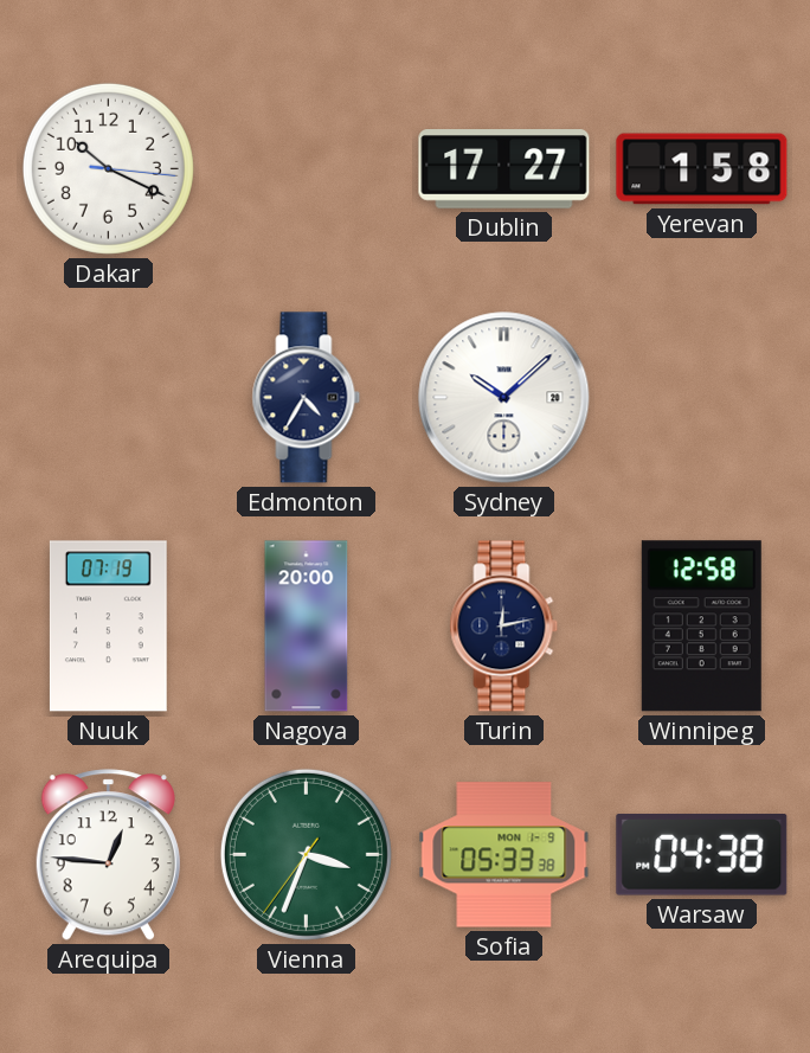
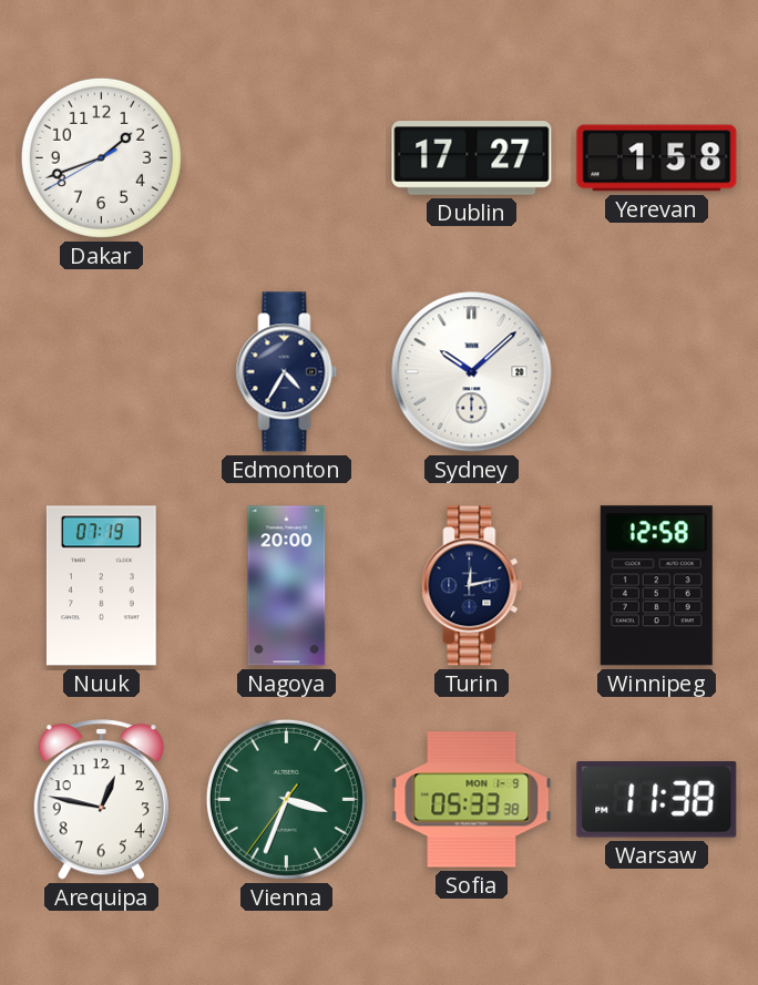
Dakar: 10:19 -> 1:41
Arequipa: 12:46 -> 12:47
Warsaw: 04:38 -> 11:38
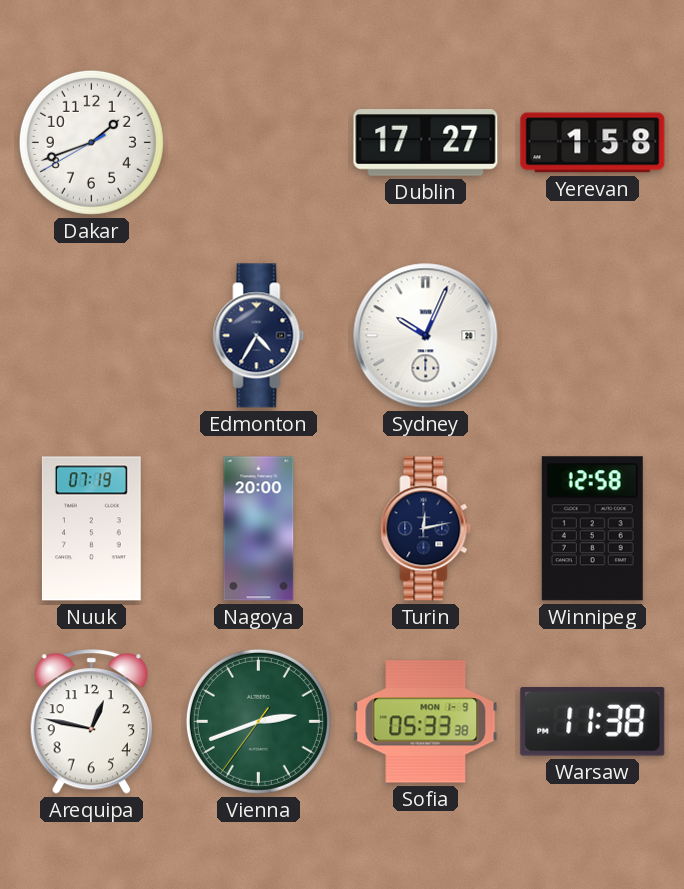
Sydney: 10:08 -> 10:04
Vienna: 3:33 -> 2:41
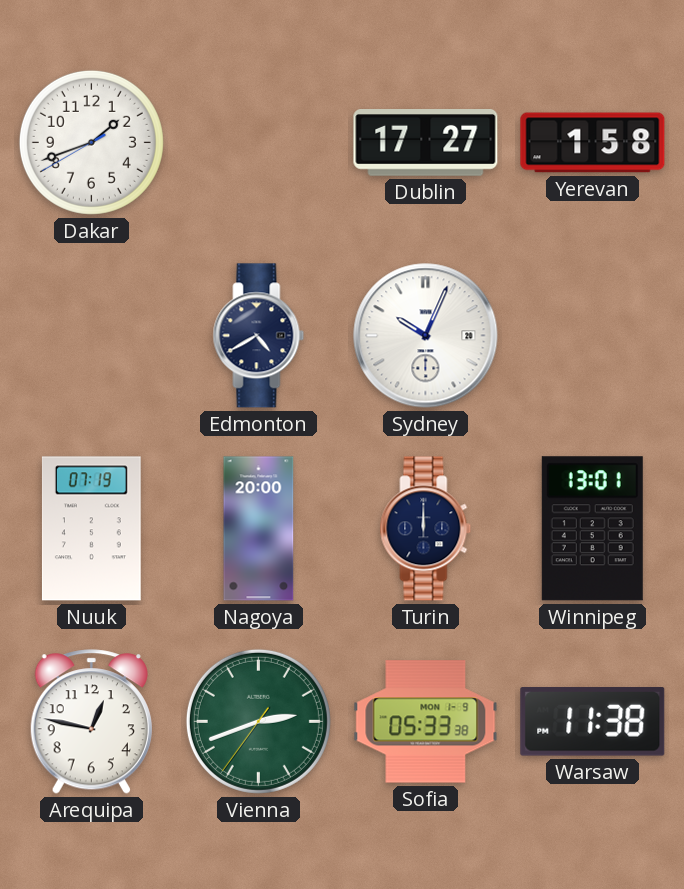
Edmonton: 4:35 -> 4:40
Turin: 12:13 -> 12:00
Winnipeg: 12:58 -> 13:01
